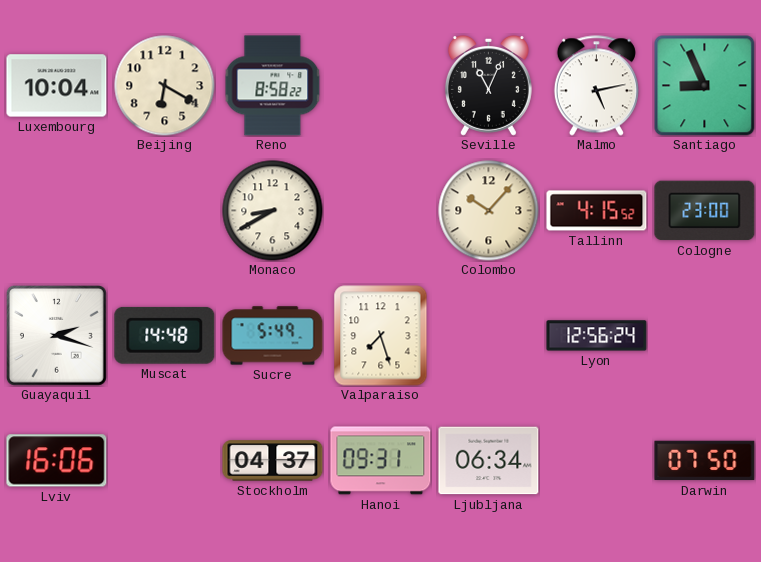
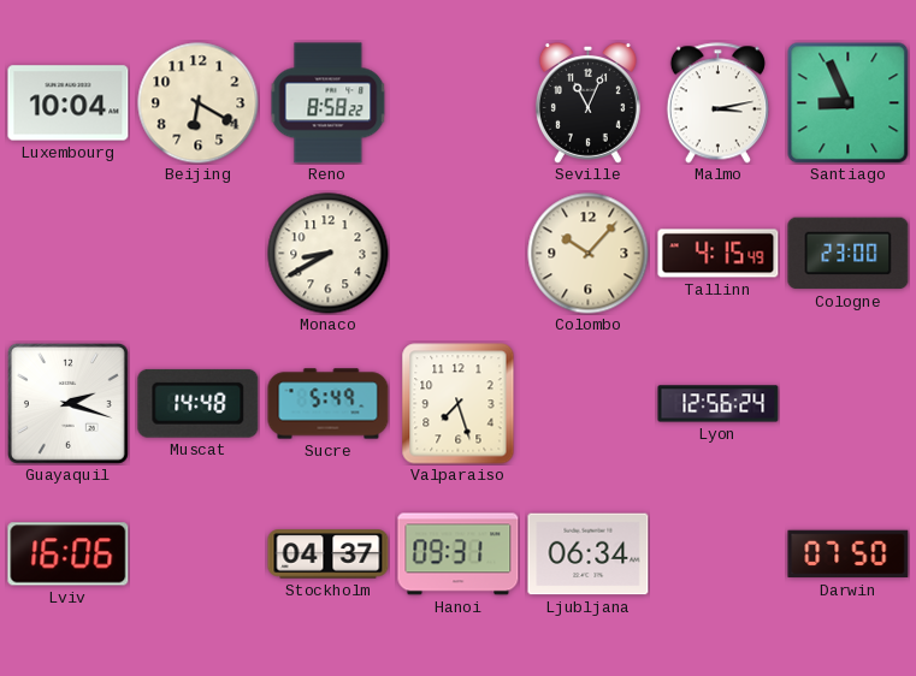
Malmo: 5:13 -> 3:13
Tallinn: 4:15:52 -> 4:15:49
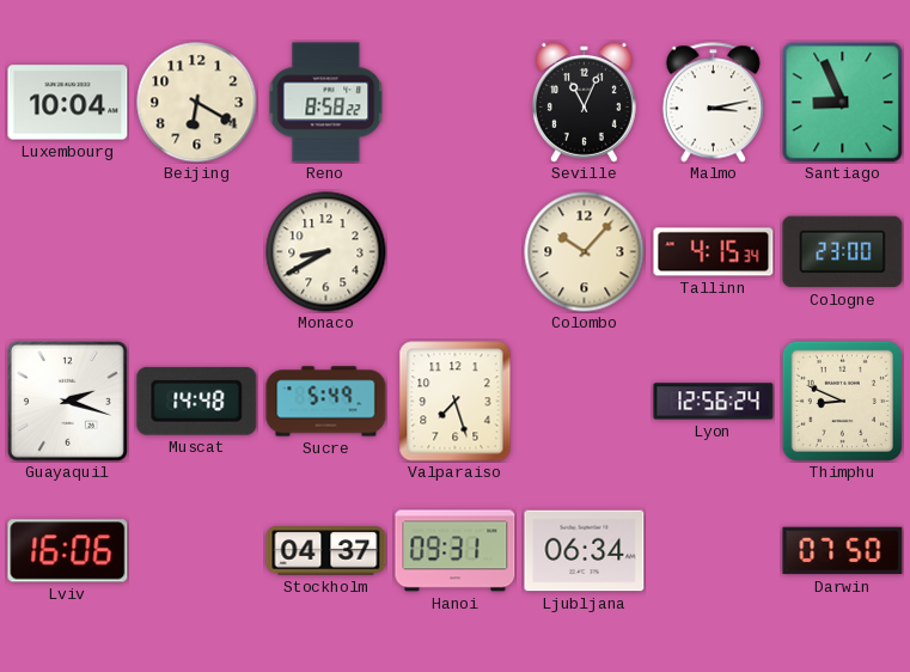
Tallinn: 4:15:49 -> 4:15:34
Thimphu: none -> 8:49
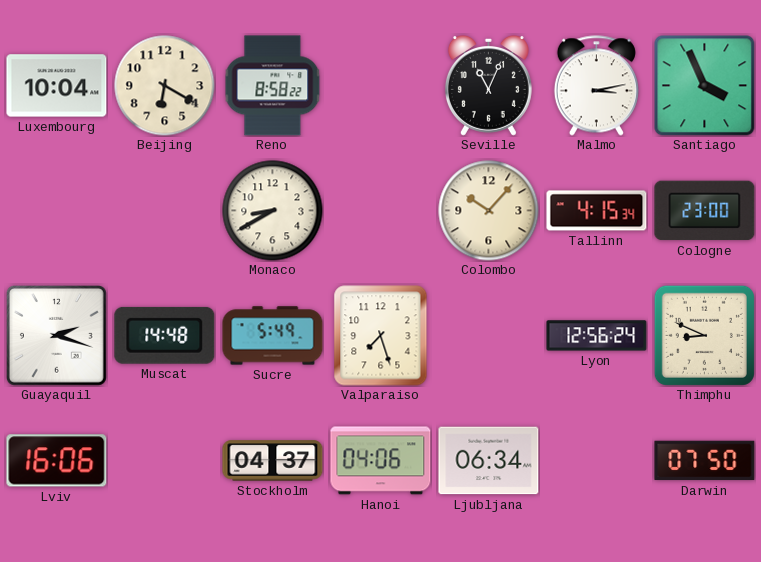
Santiago: 8:56 -> 3:56
Hanoi: 09:31 -> 04:06
